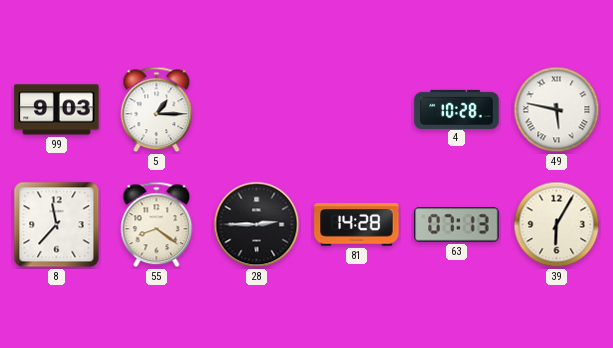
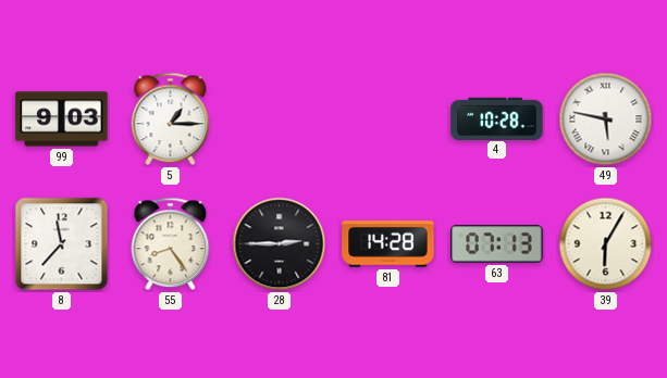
55: 8:21 -> 8:24
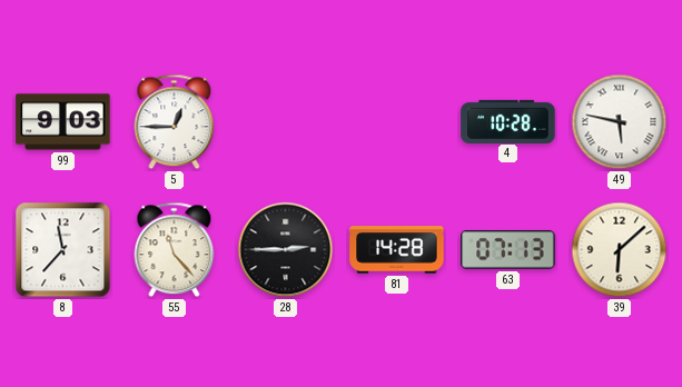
5: 1:15 -> 12:45
55: 8:24 -> 11:23
39: 6:05 -> 6:08
